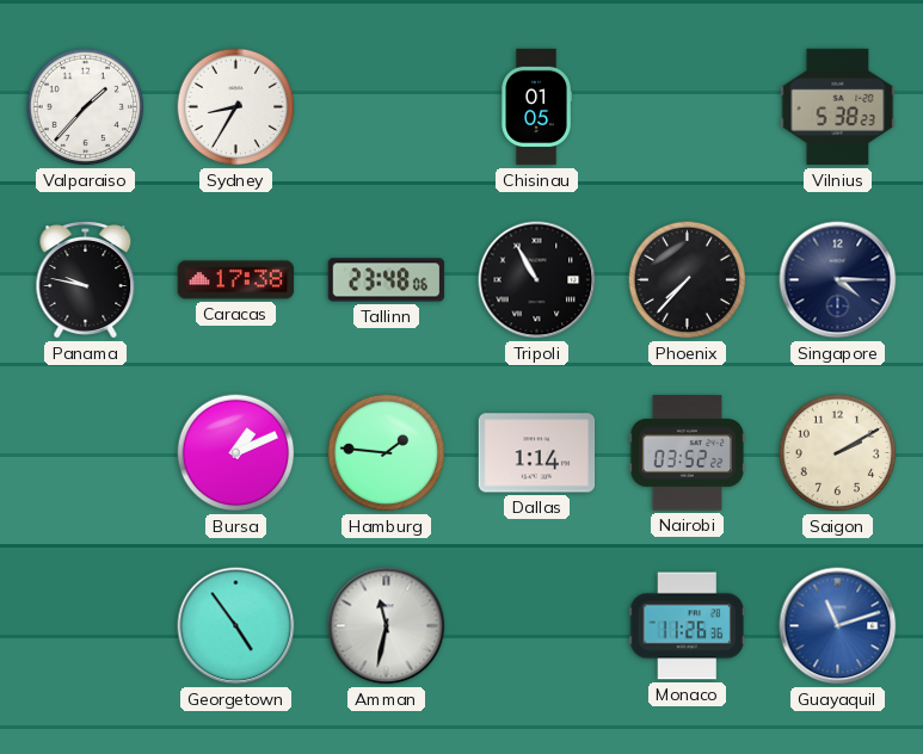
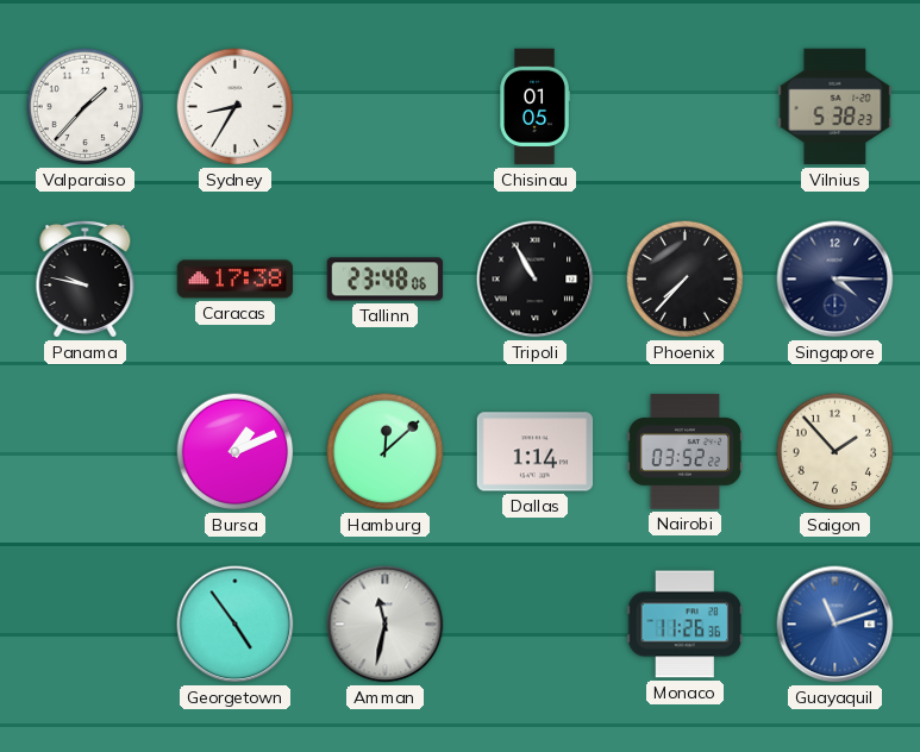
Hamburg: 1:46 -> 12:08
Saigon: 2:10 -> 1:53
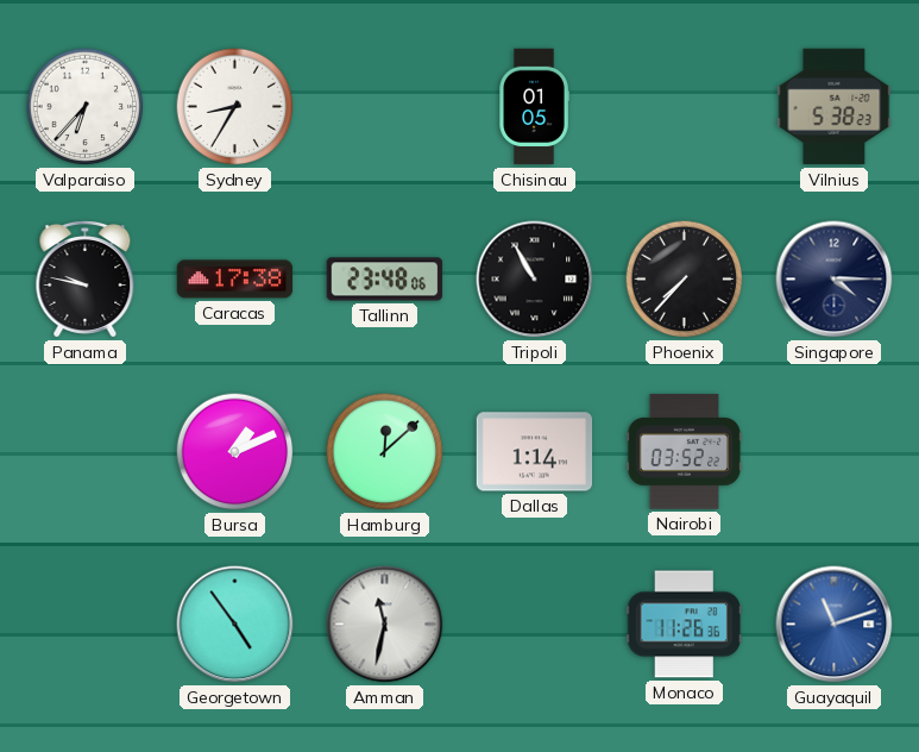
Valparaiso: 1:37 -> 6:37
Saigon: 1:53 -> none
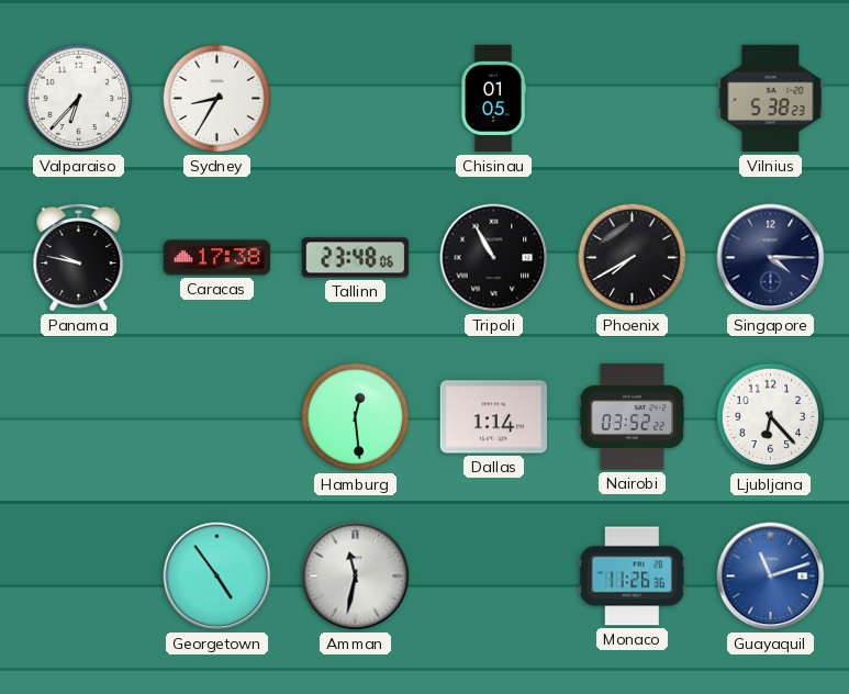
Phoenix: 7:37 -> 7:40
Bursa: 1:11 -> none
Hamburg: 12:08 -> 12:29
Ljubljana: none -> 6:23
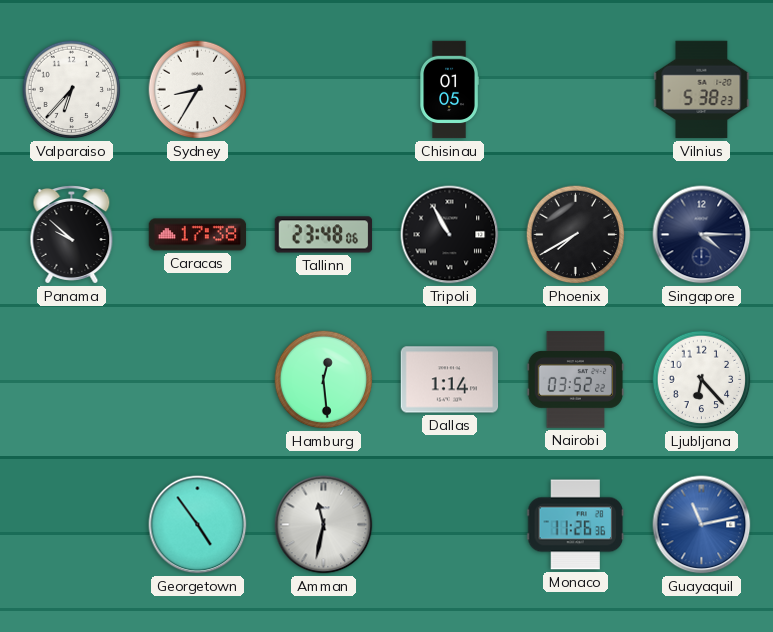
Panama: 9:47 -> 9:52
Guayaquil: 11:12 -> 11:13
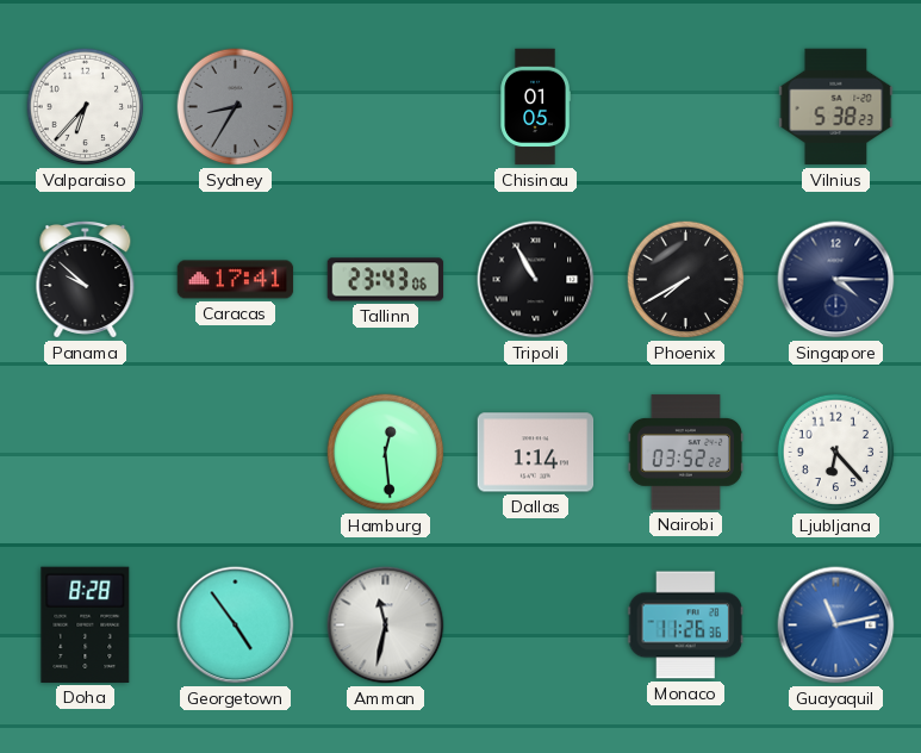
Sydney dial: white -> grey
Caracas: 17:38 -> 17:41
Tallinn: 23:48 -> 23:43
Doha: none -> 8:28
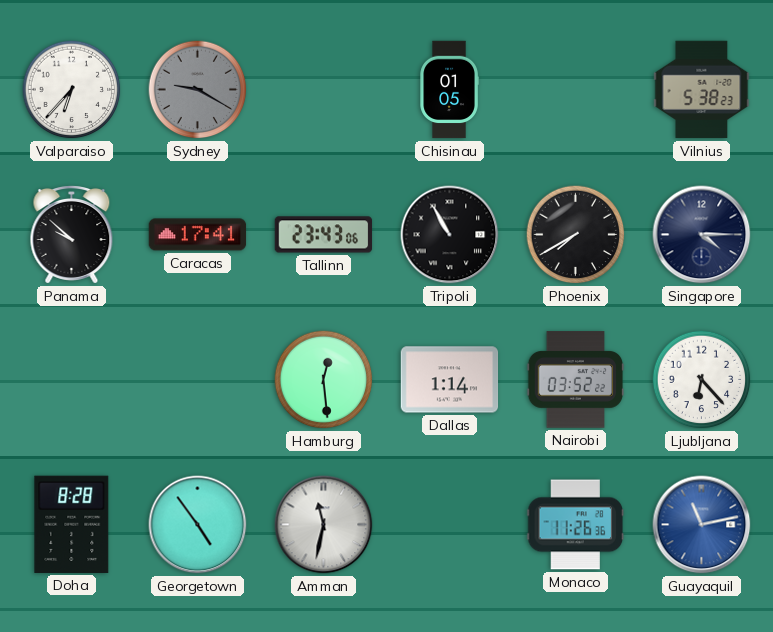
Sydney: 8:35 -> 9:20
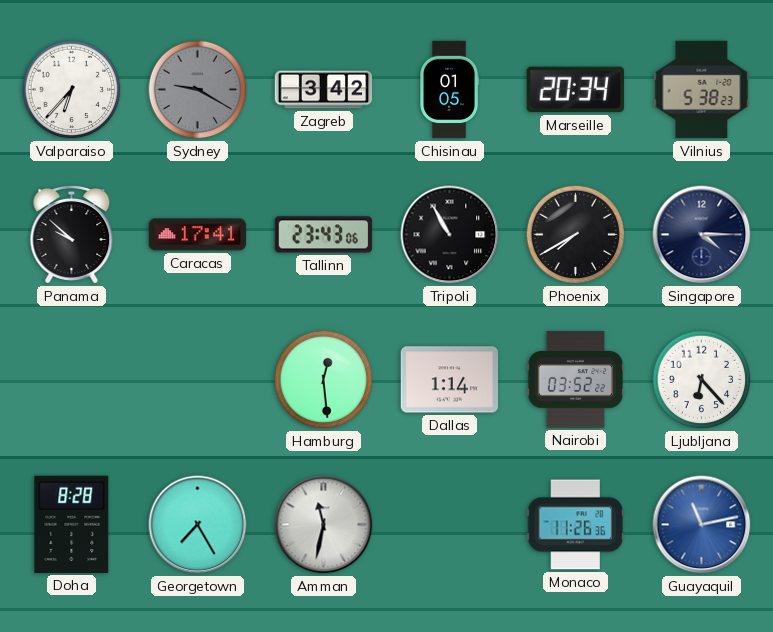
Zagreb: none -> 3:42
Marseille: none -> 20:34
Georgetown: 4:54 -> 7:25
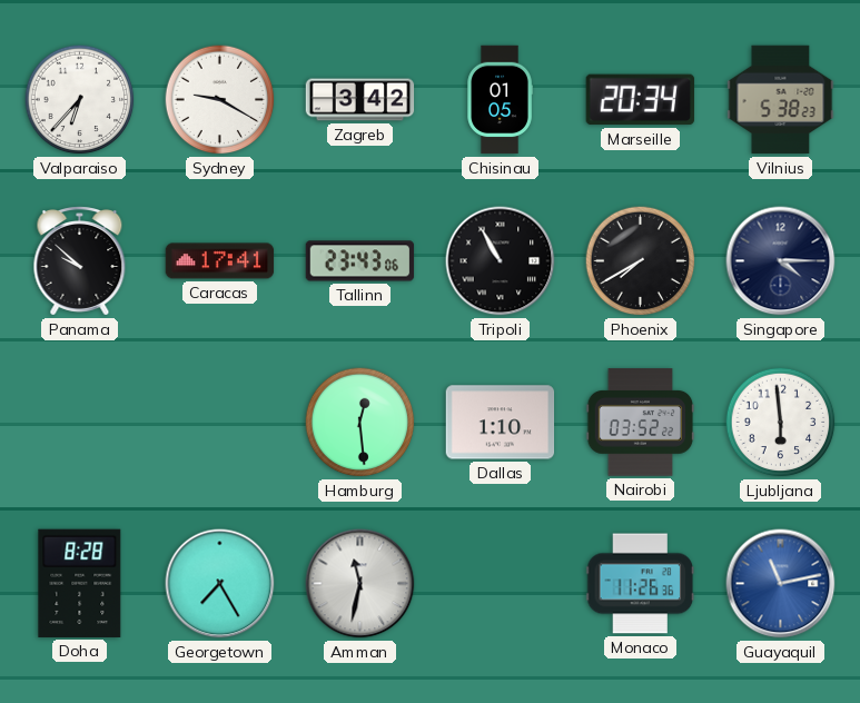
Sydney dial: grey -> white
Dallas: 1:14 -> 1:10
Ljubljana: 6:23 -> 5:59
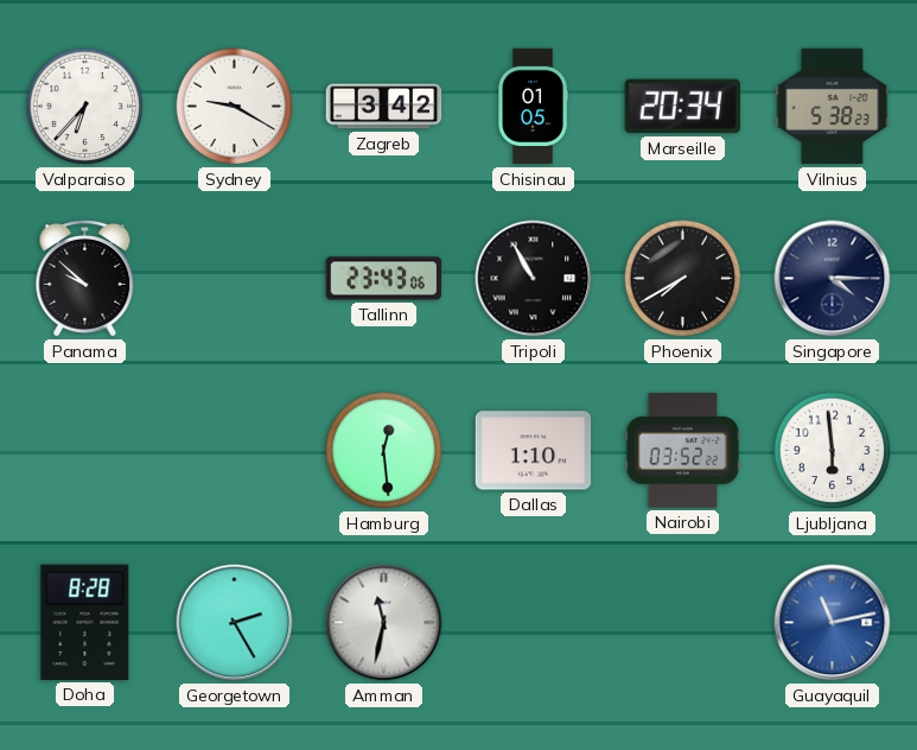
Caracas: 17:41 -> none
Georgetown: 7:25 -> 2:25
Monaco: 11:26 -> none
